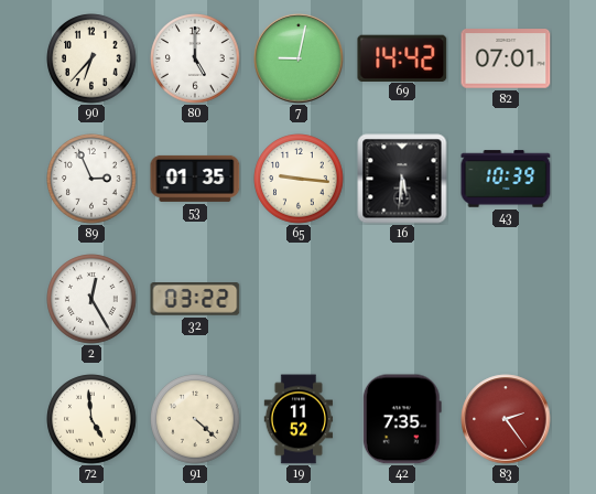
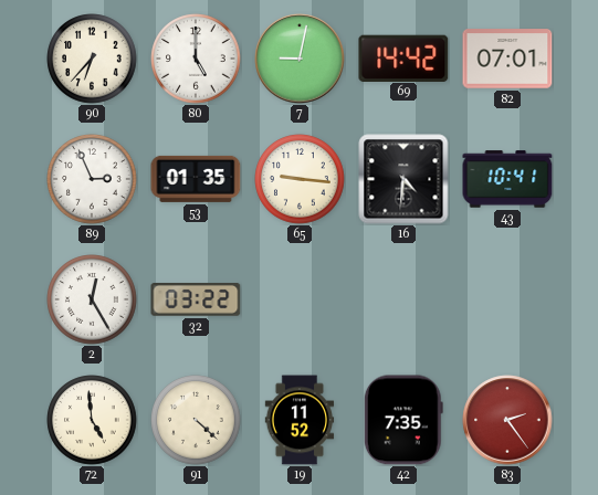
16: 5:31 -> 4:31
43: 10:39 -> 10:41
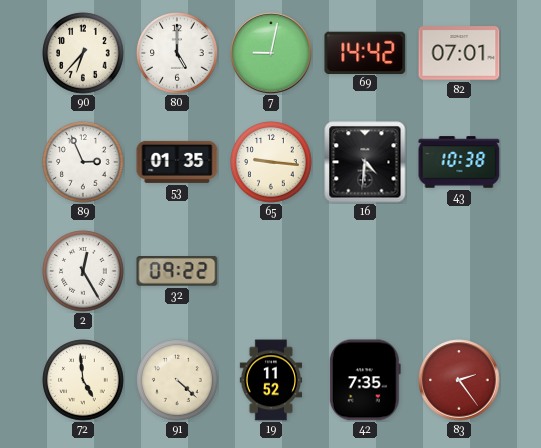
43: 10:41 -> 10:38
32: 03:22 -> 09:22
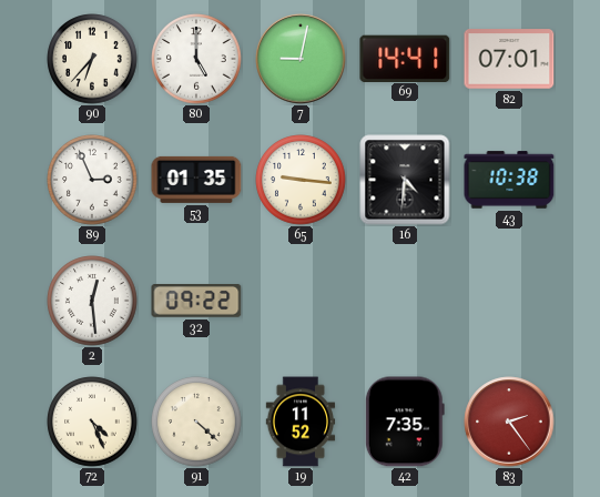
69: 14:42 -> 14:41
2: 12:25 -> 12:29
72: 4:59 -> 4:26
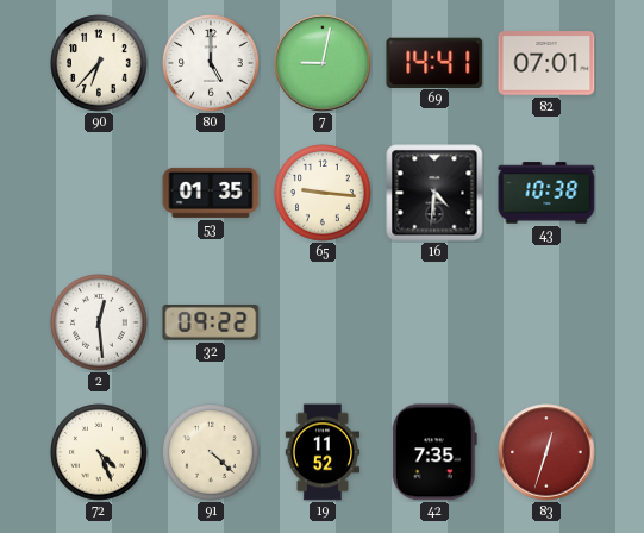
89: 2:56 -> none
83: 2:24 -> 12:33
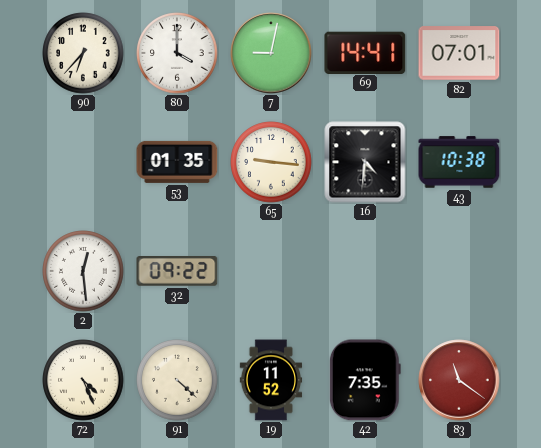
80: 5:00 -> 4:00
83: 12:33 -> 11:21
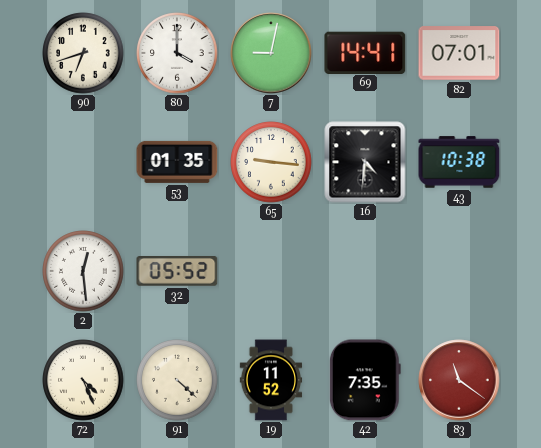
90: 6:37 -> 6:42
32: 09:22 -> 05:52
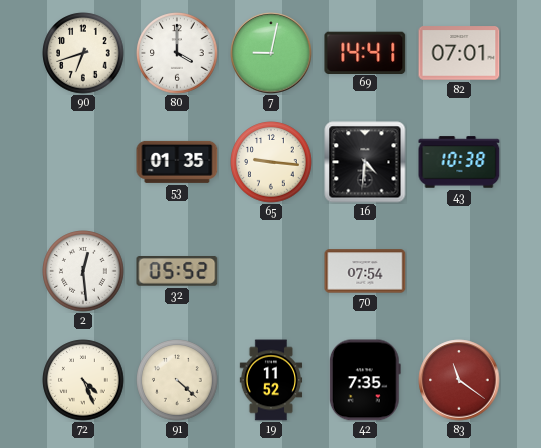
70: none -> 07:54
